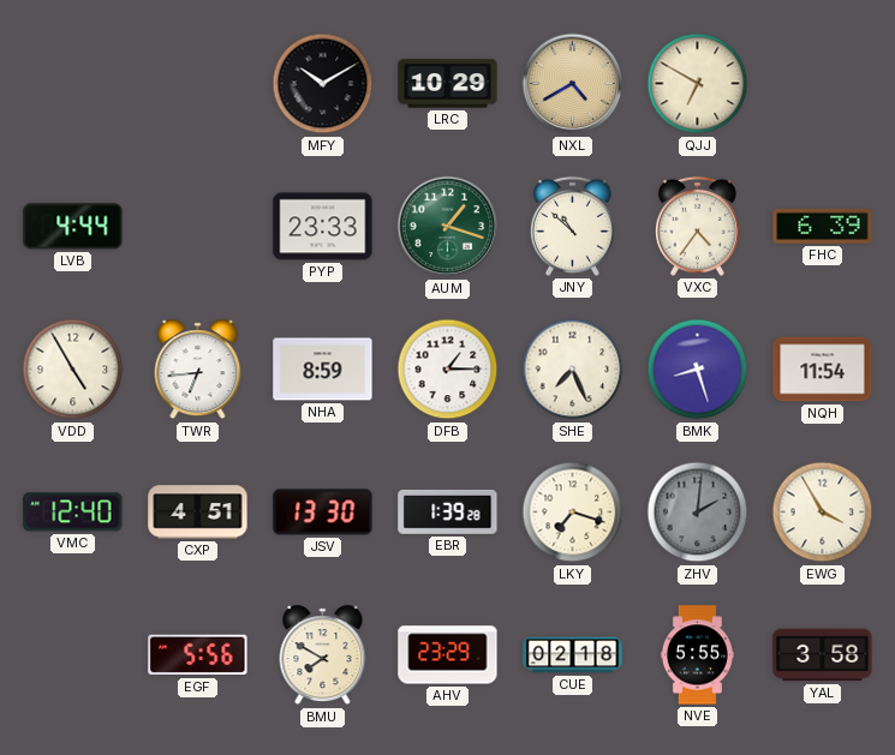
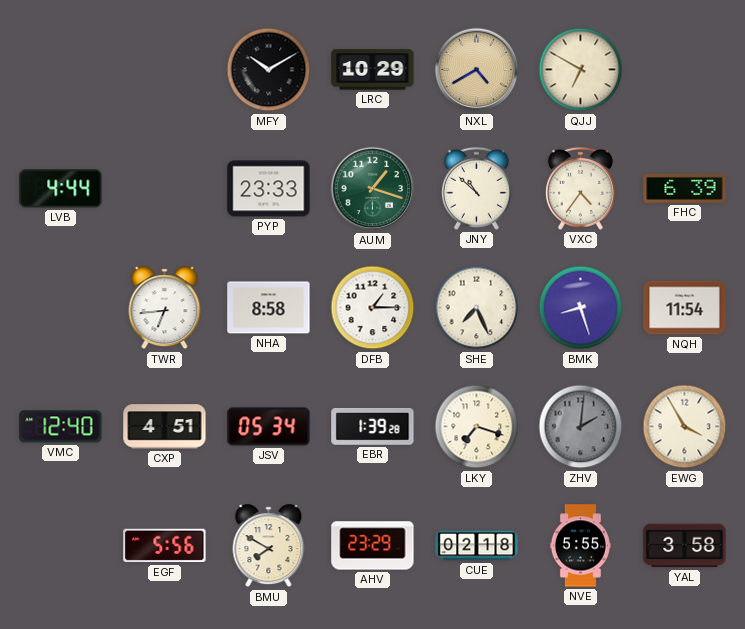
VDD: 4:55 -> none
NHA: 8:59 -> 8:58
JSV: 13:30 -> 05:34
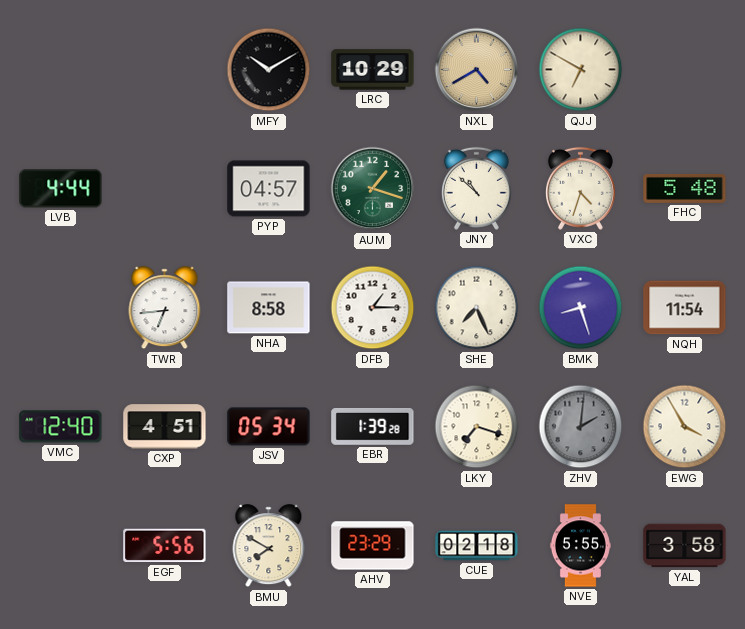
PYP: 23:33 -> 04:57
VXC: 4:36 -> 4:33
FHC: 6:39 -> 5:48
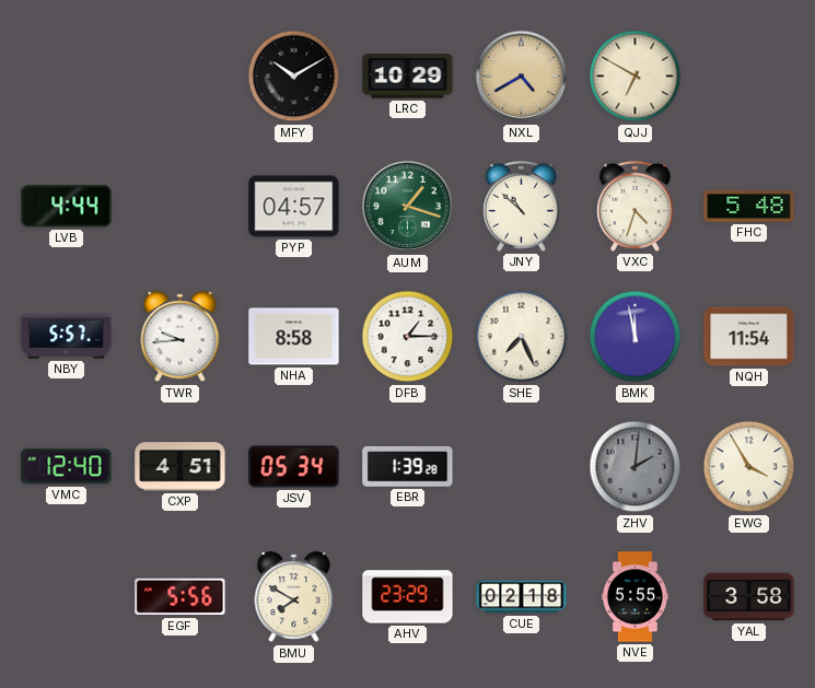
NBY: none -> 5:57
TWR: 6:44 -> 9:44
BMK: 8:27 -> 11:58
LKY: 7:18 -> none
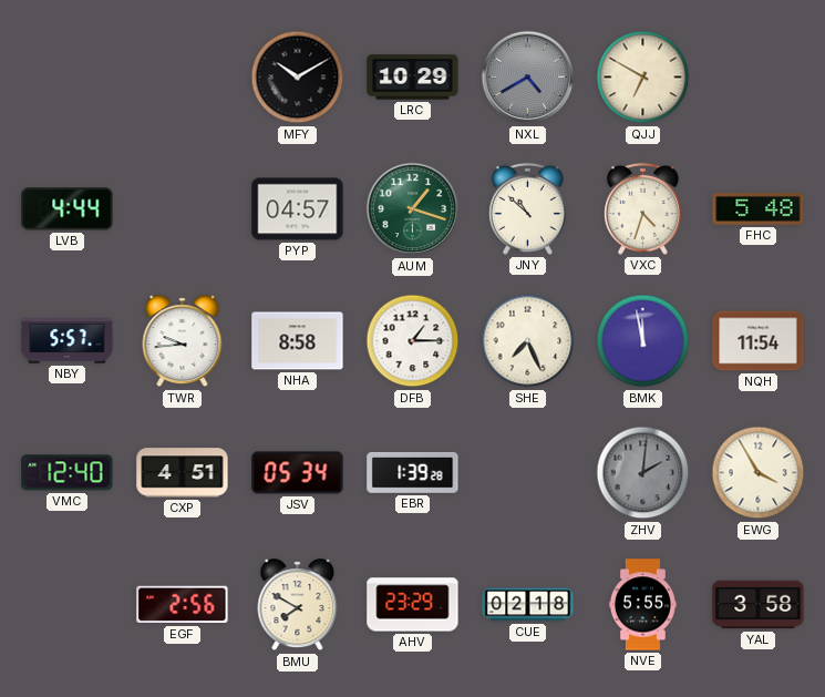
NXL dial: champagne -> grey
EGF: 5:56 -> 2:56
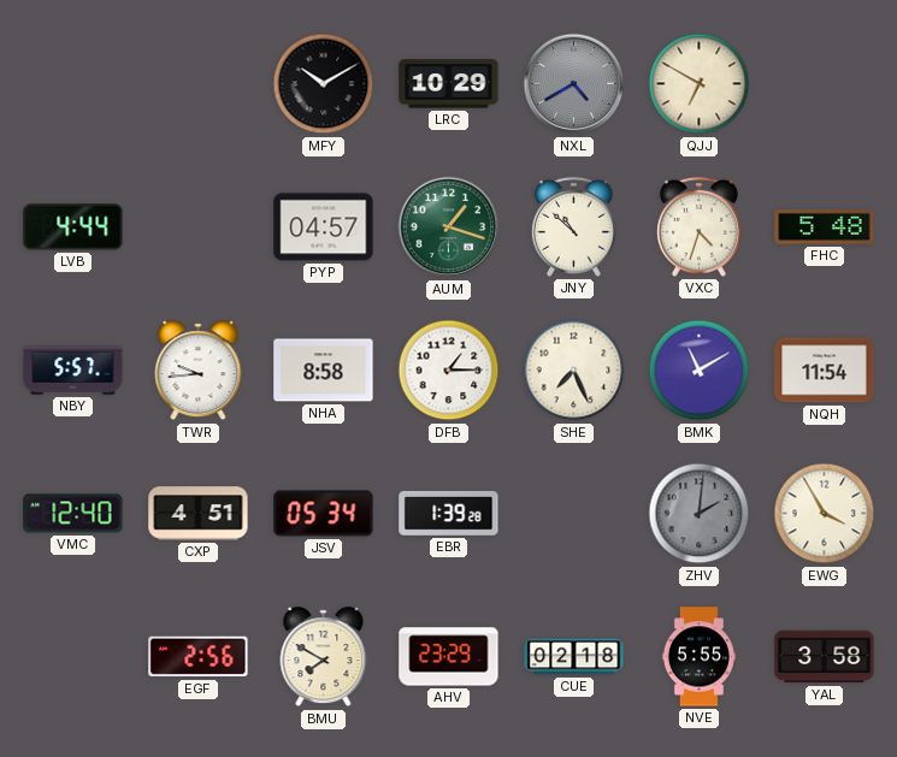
BMK: 11:58 -> 11:10
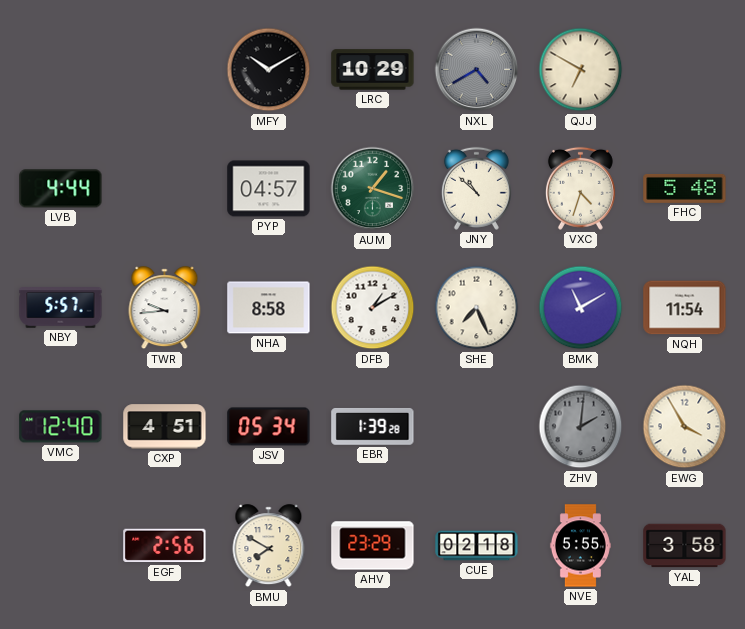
DFB: 1:15 -> 1:10
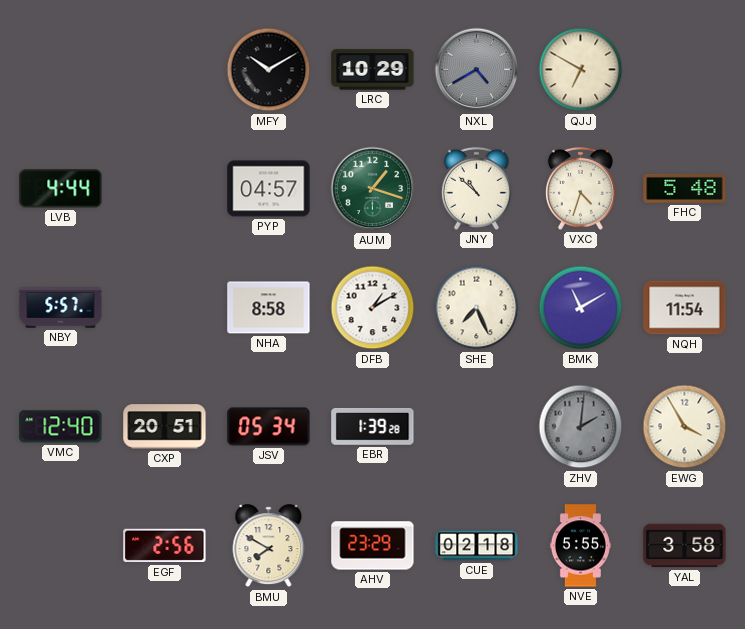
TWR: 9:44 -> none
CXP: 4:51 -> 20:51
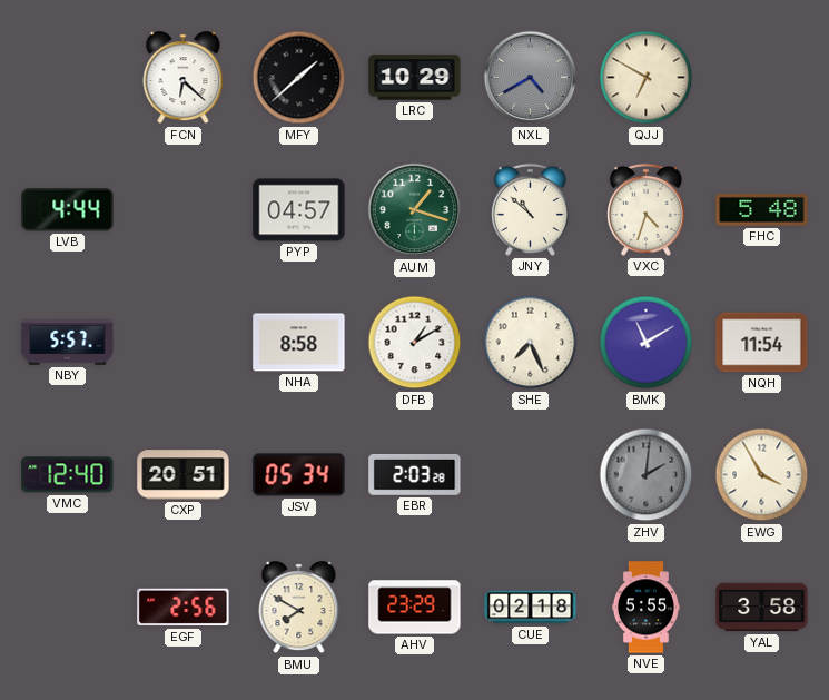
FCN: none -> 6:22
MFY: 10:10 -> 1:38
EBR: 1:39 -> 2:03
